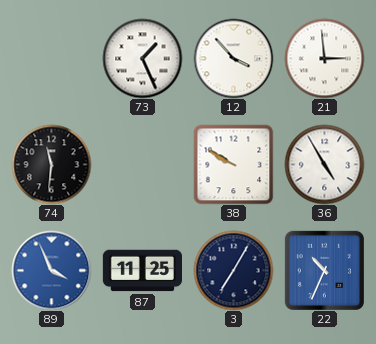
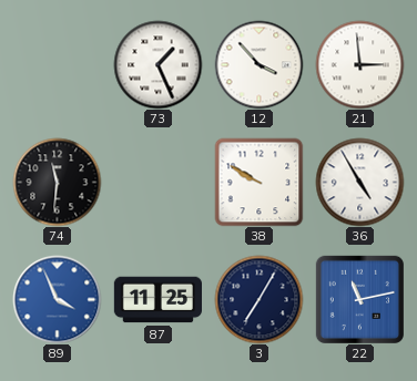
22: 10:34 -> 11:13
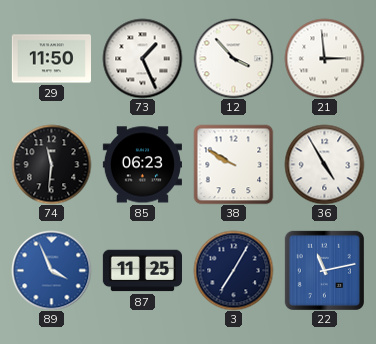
29: none -> 11:50
85: none -> 06:23
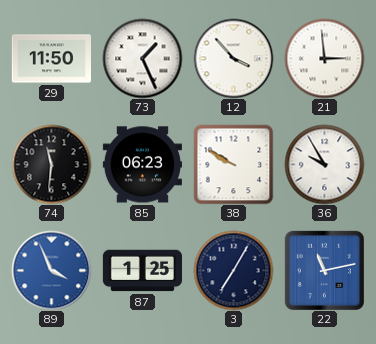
36: 4:55 -> 9:55
87: 11:25 -> 1:25
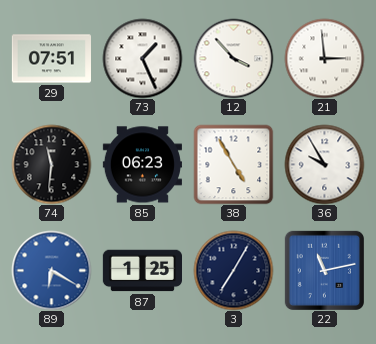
29: 11:50 -> 07:51
38: 9:50 -> 4:55
89: 3:56 -> 6:20
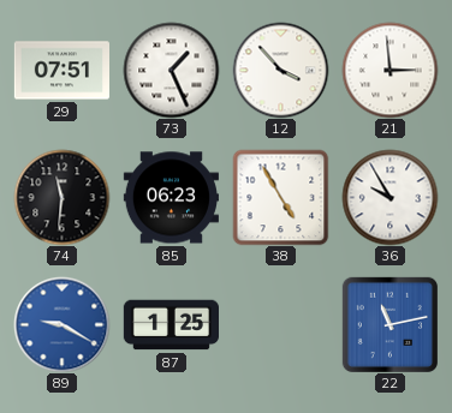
89: 6:20 -> 9:20
3: 7:05 -> none
